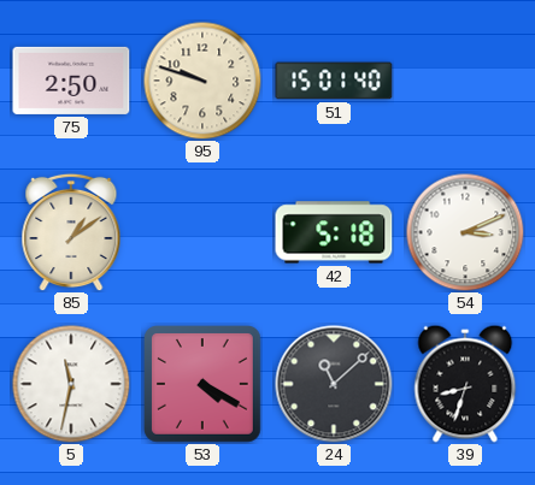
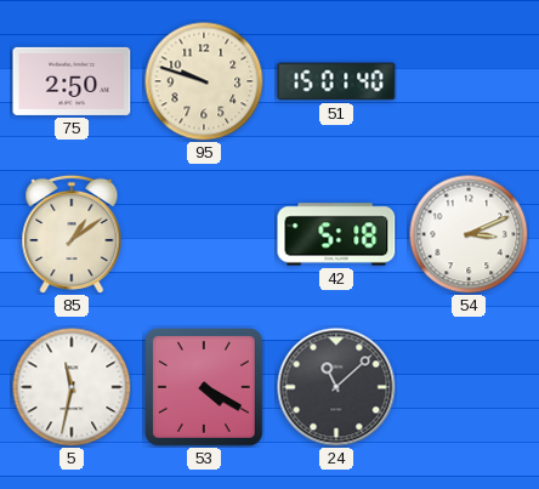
39: 8:33 -> none
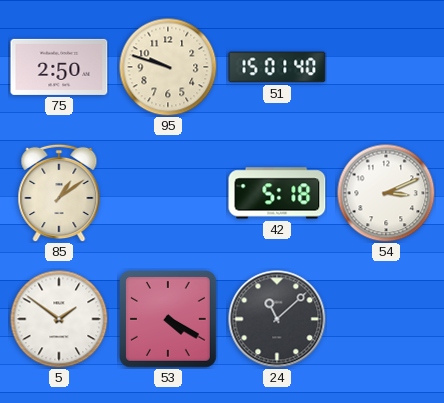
5: 11:32 -> 1:51
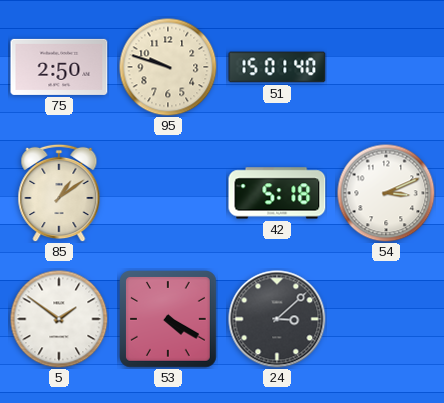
24: 11:08 -> 3:08
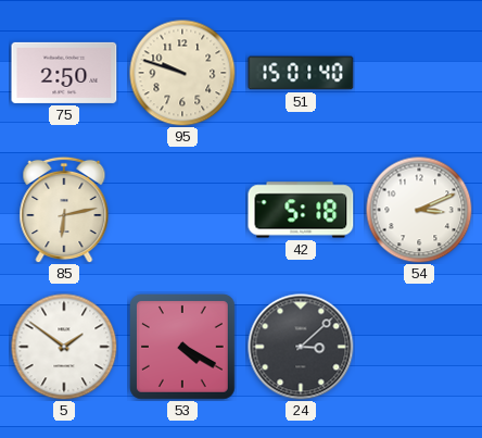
85: 1:09 -> 6:13
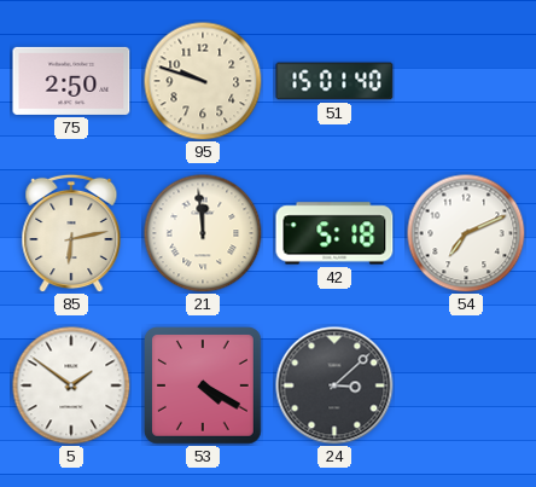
21: none -> 11:59
54: 3:11 -> 7:11
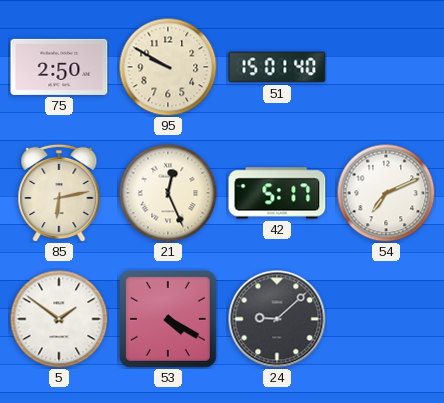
95: 9:48 -> 9:50
21: 11:59 -> 12:26
42: 5:18 -> 5:17
24: 3:08 -> 9:08
